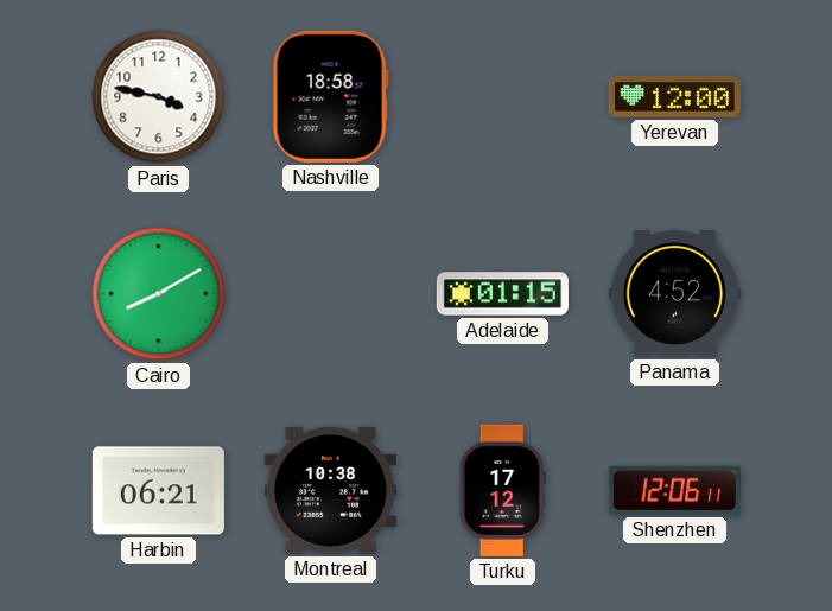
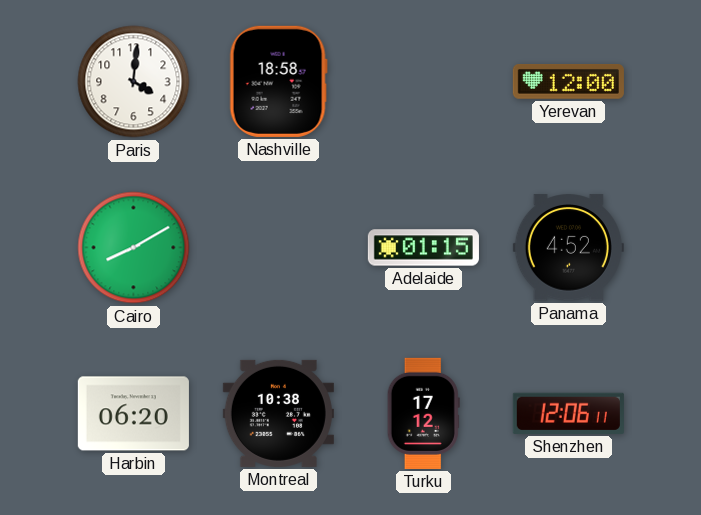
Paris: 3:47 -> 4:01
Harbin: 06:21 -> 06:20
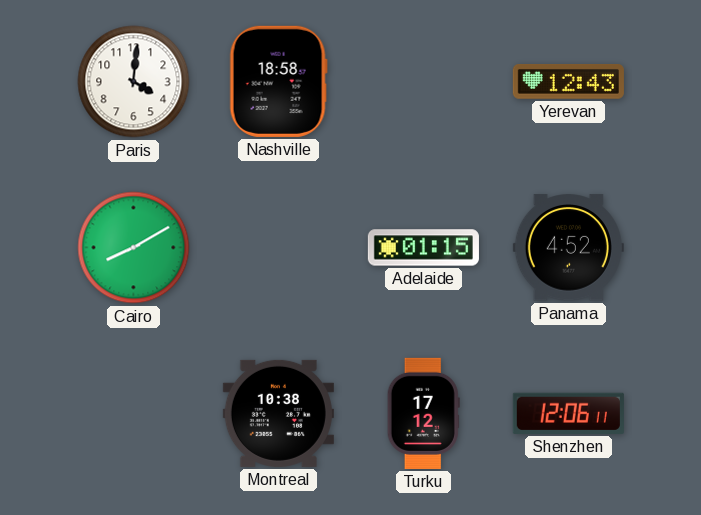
Yerevan: 12:00 -> 12:43
Harbin: 06:20 -> none
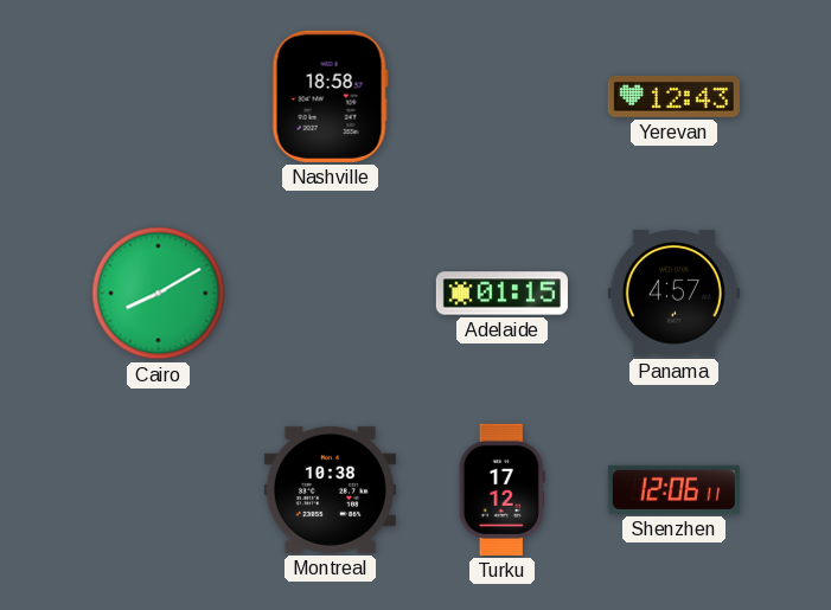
Paris: 4:01 -> none
Panama: 4:52 -> 4:57
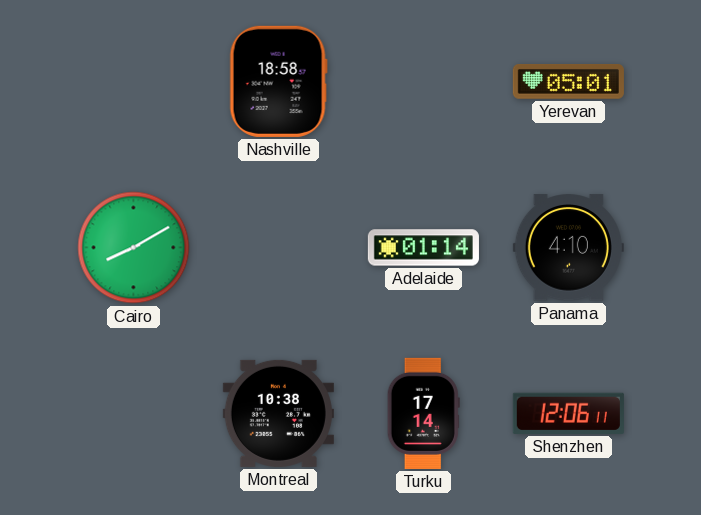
Yerevan: 12:43 -> 05:01
Adelaide: 01:15 -> 01:14
Panama: 4:57 -> 4:10
Turku: 17:12 -> 17:14
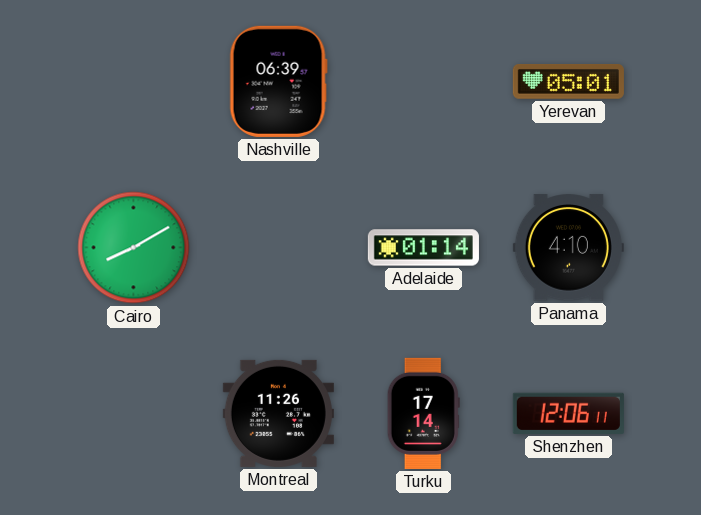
Nashville: 18:58 -> 06:39
Montreal: 10:38 -> 11:26
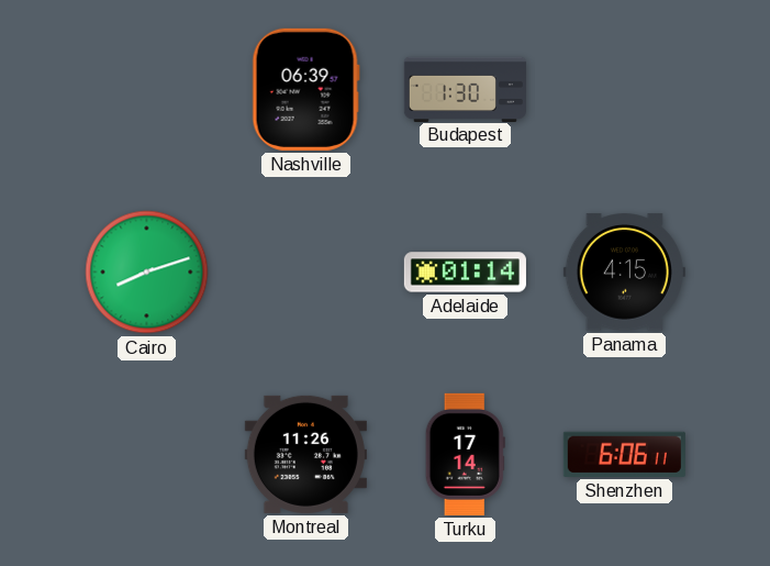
Budapest: none -> 1:30
Yerevan: 05:01 -> none
Cairo: 8:10 -> 8:12
Panama: 4:10 -> 4:15
Shenzhen: 12:06 -> 6:06
